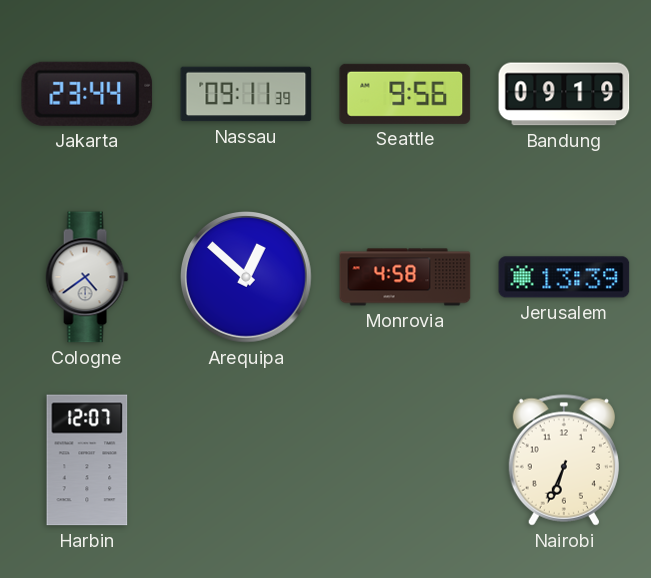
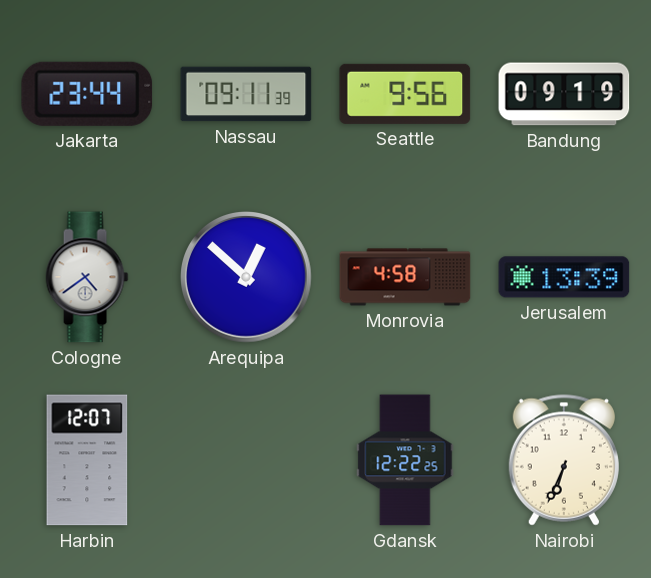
Gdansk: none -> 12:22
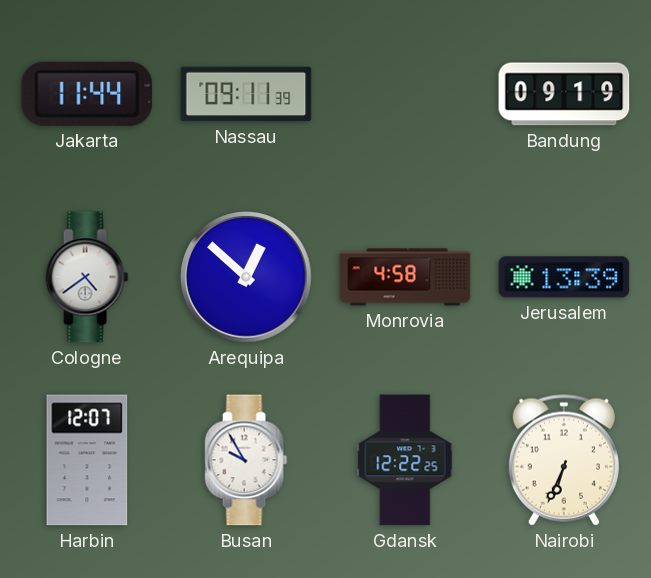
Jakarta: 23:44 -> 11:44
Seattle: 9:56 -> none
Busan: none -> 9:55
